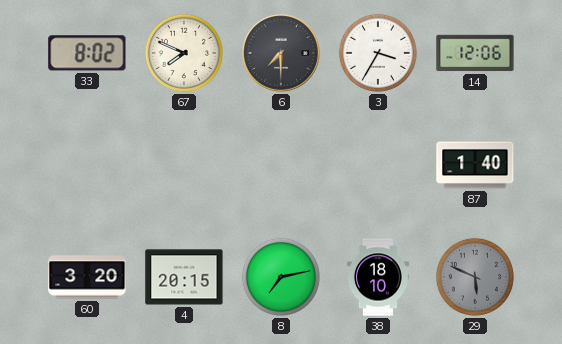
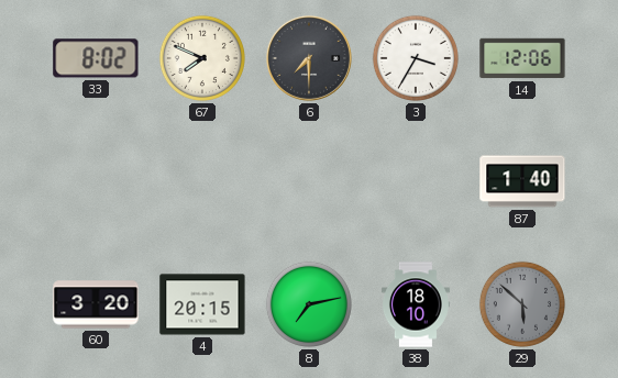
29: 5:49 -> 5:52
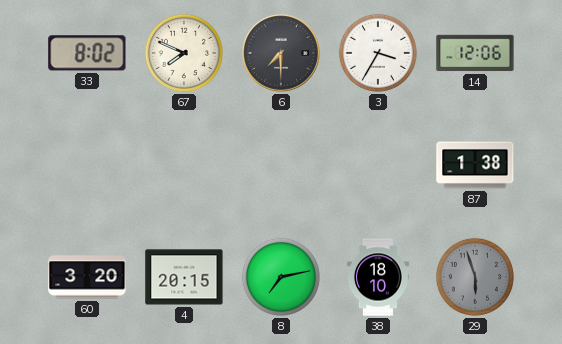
87: 1:40 -> 1:38
29: 5:52 -> 5:57
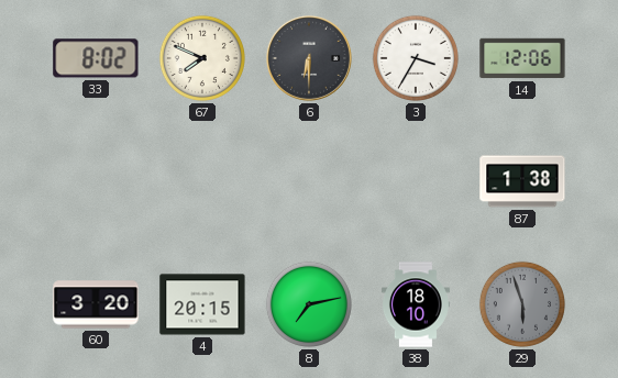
6: 7:30 -> 6:30
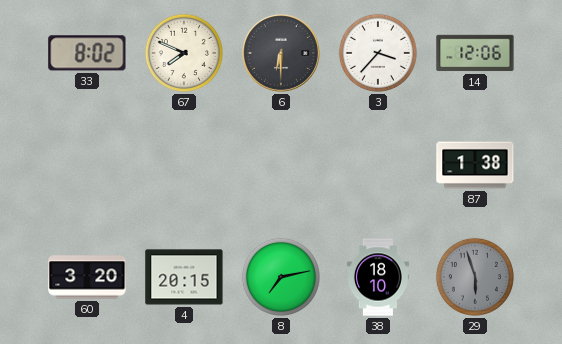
3: 3:35 -> 3:37
